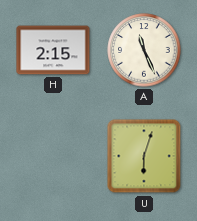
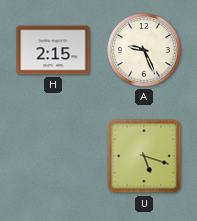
A: 11:26 -> 9:26
U: 6:03 -> 5:18
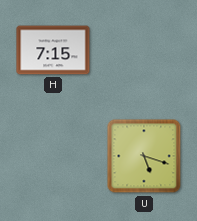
H: 2:15 -> 7:15
A: 9:26 -> none
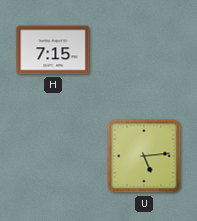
U: 5:18 -> 5:14
